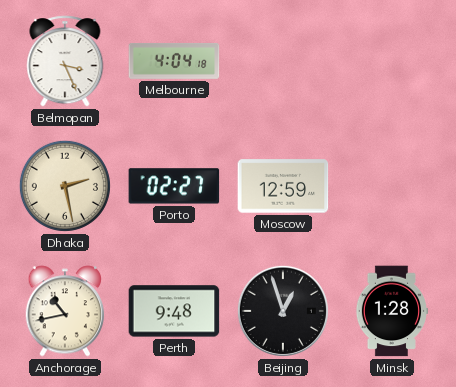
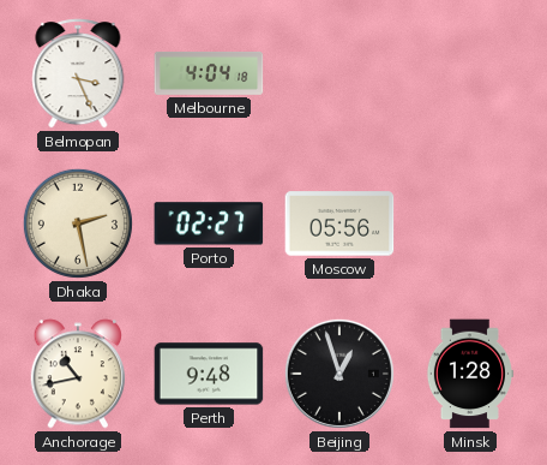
Moscow: 12:59 -> 05:56
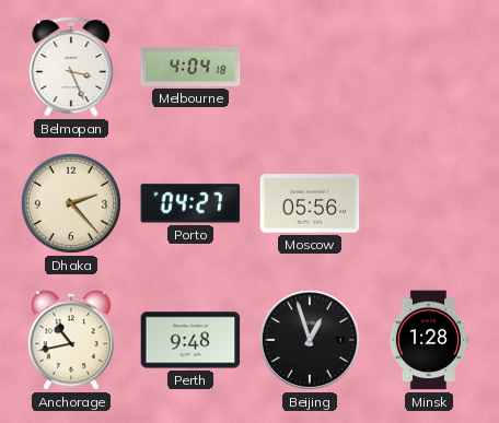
Dhaka: 2:28 -> 2:23
Porto: 02:27 -> 04:27
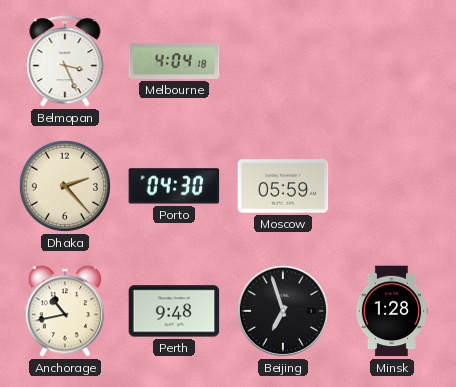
Porto: 04:27 -> 04:30
Moscow: 05:56 -> 05:59
Beijing: 12:57 -> 6:57
